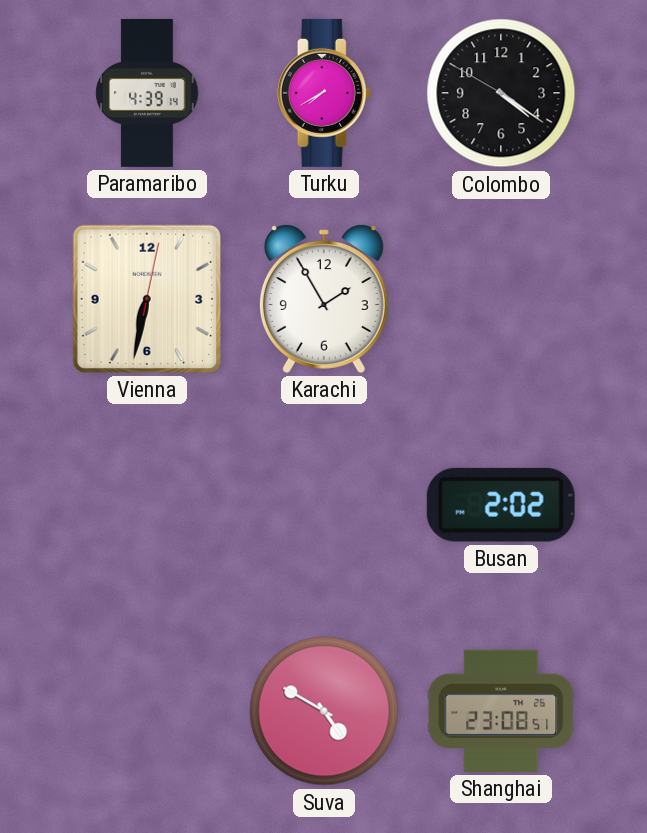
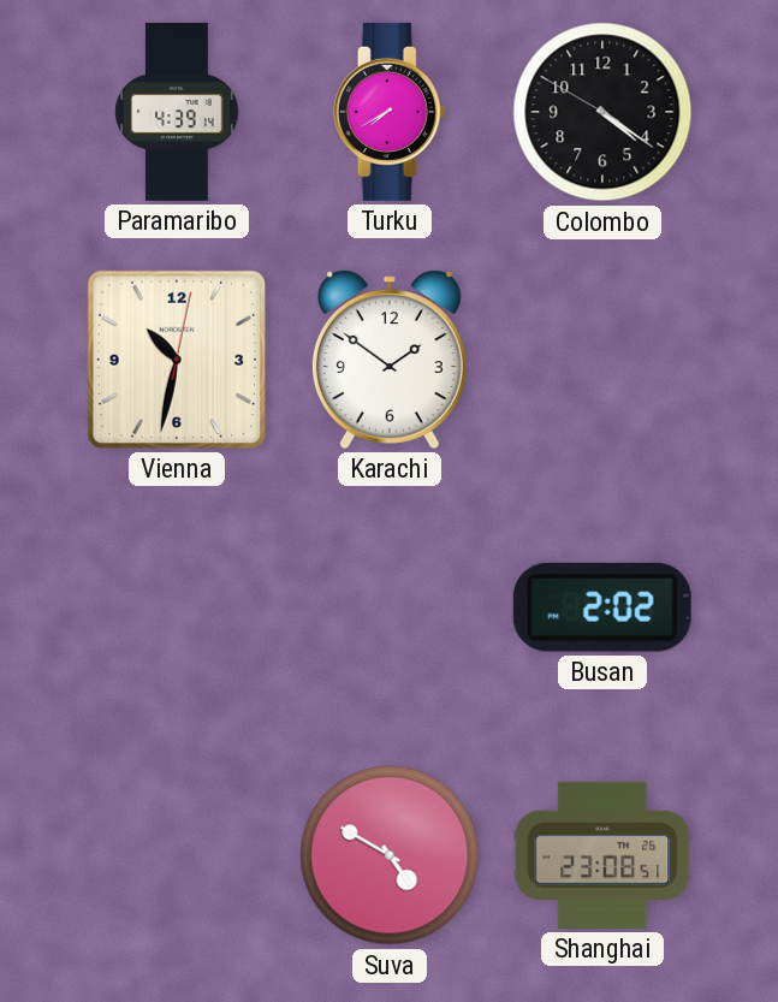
Vienna: 6:32 -> 10:32
Karachi: 1:55 -> 1:51
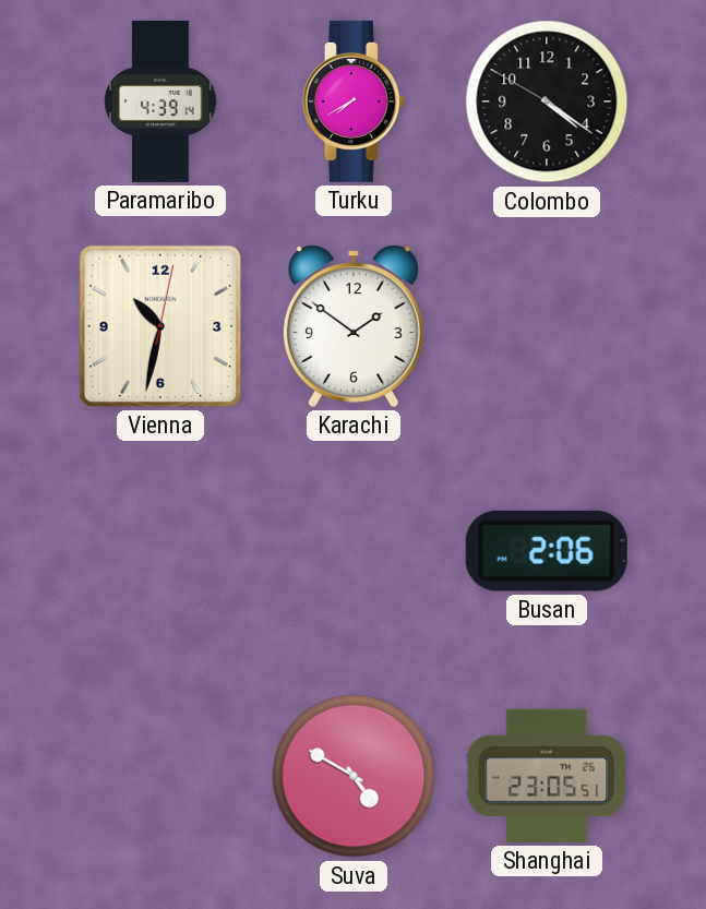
Busan: 2:02 -> 2:06
Shanghai: 23:08 -> 23:05
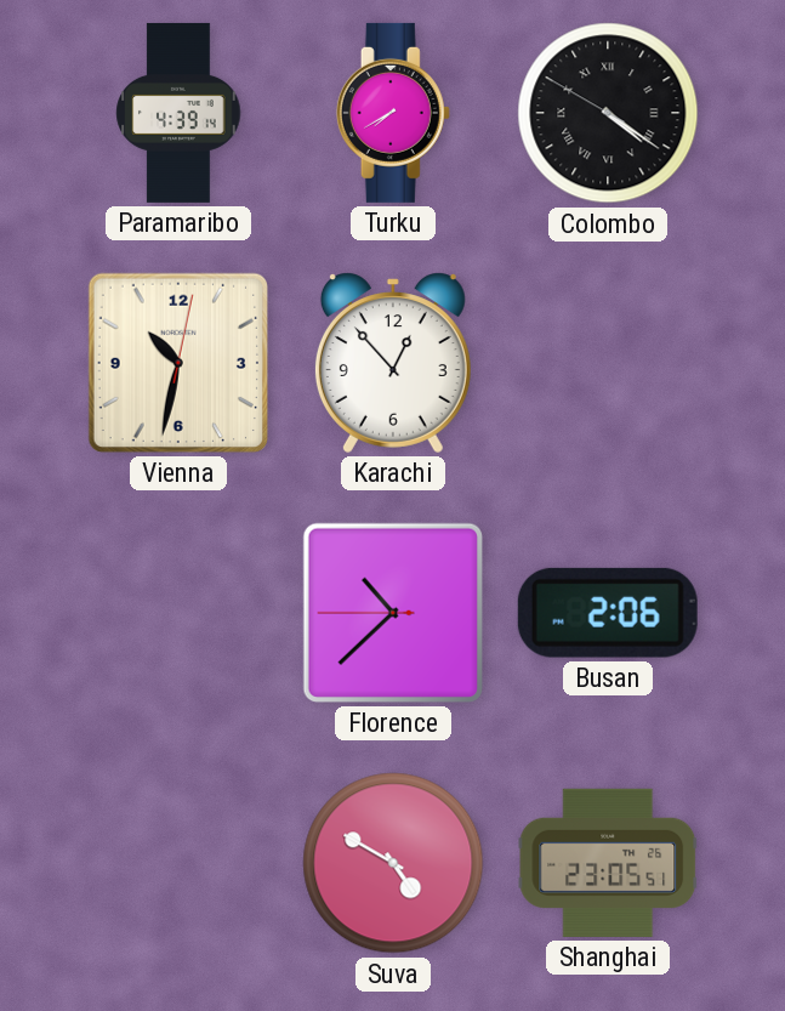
Colombo numerals: Arabic -> Roman
Karachi: 1:51 -> 12:53
Florence: none -> 10:37
